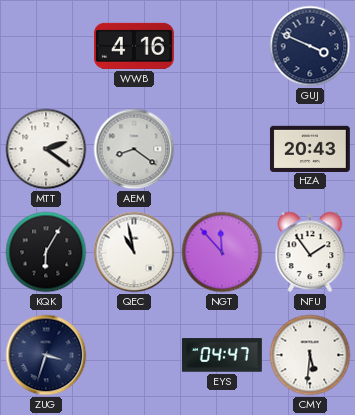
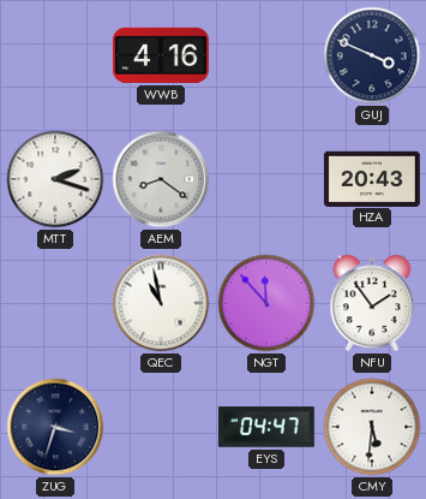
MTT: 2:21 -> 2:18
KQK: 6:05 -> none
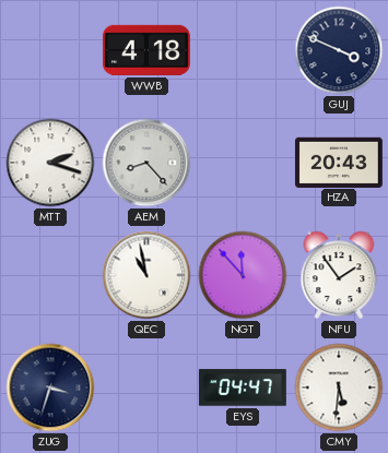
WWB: 4:16 -> 4:18
AEM: 8:21 -> 8:23
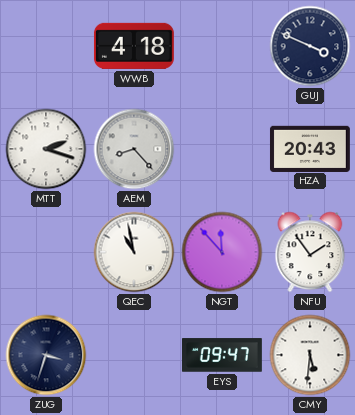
EYS: 04:47 -> 09:47
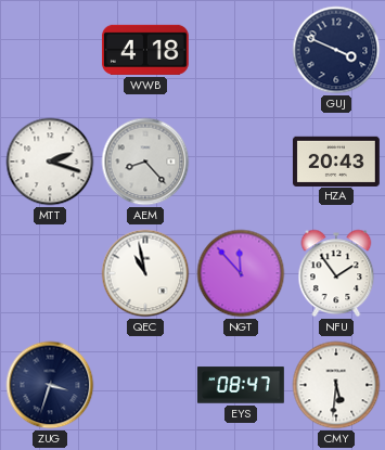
EYS: 09:47 -> 08:47
